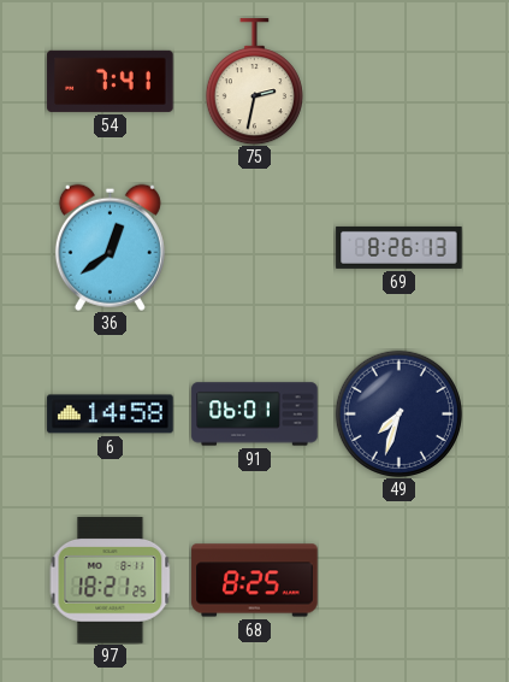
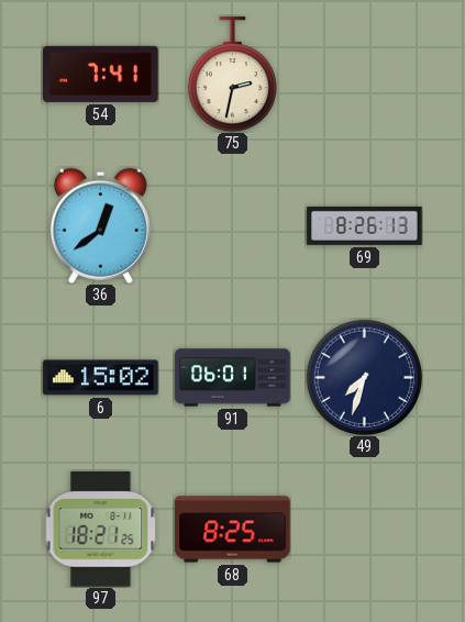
6: 14:58 -> 15:02
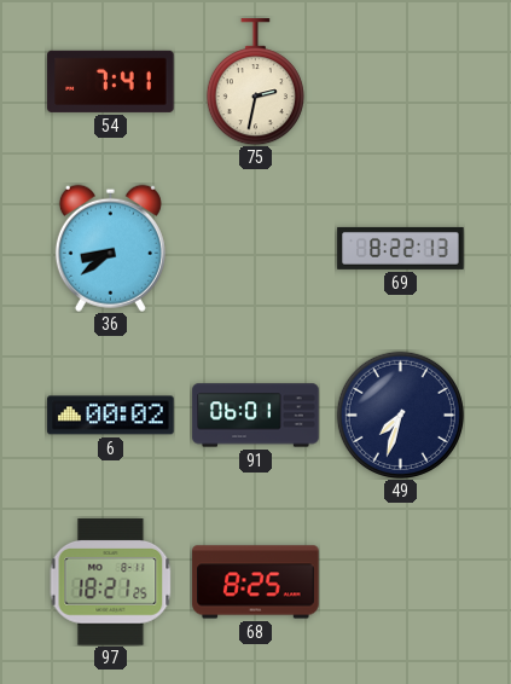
36: 12:39 -> 8:39
69: 8:26 -> 8:22
6: 15:02 -> 00:02
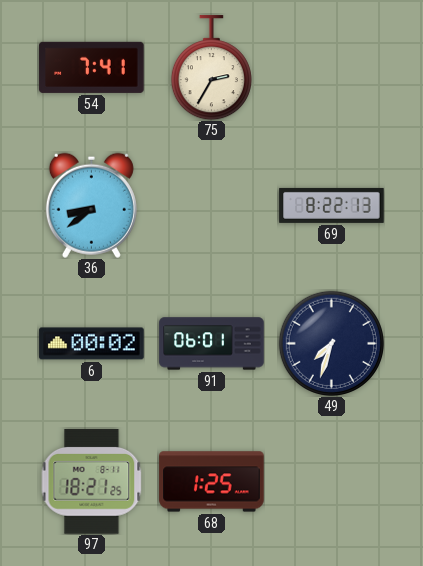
75: 2:32 -> 2:35
68: 8:25 -> 1:25
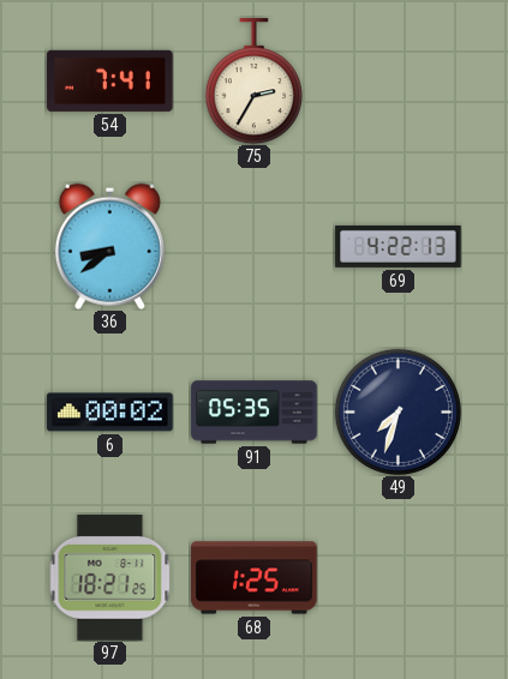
69: 8:22 -> 4:22
91: 06:01 -> 05:35
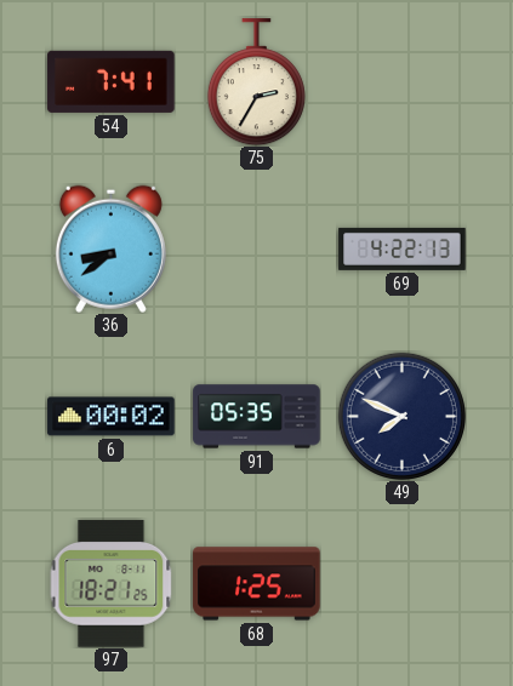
49: 7:33 -> 7:49
